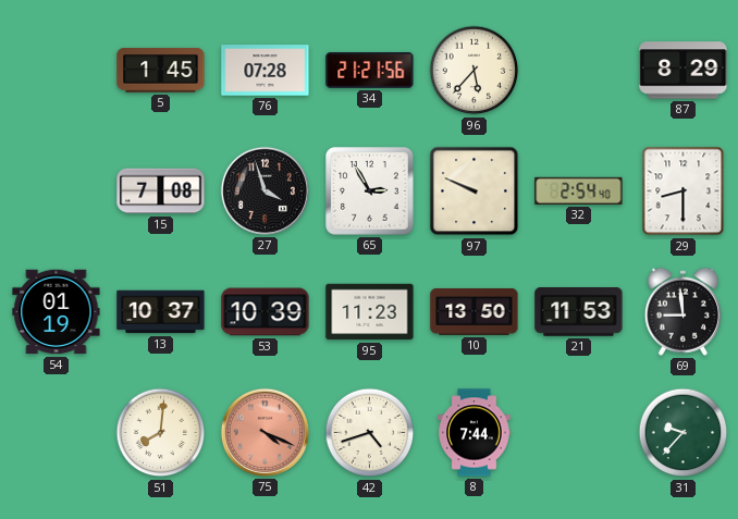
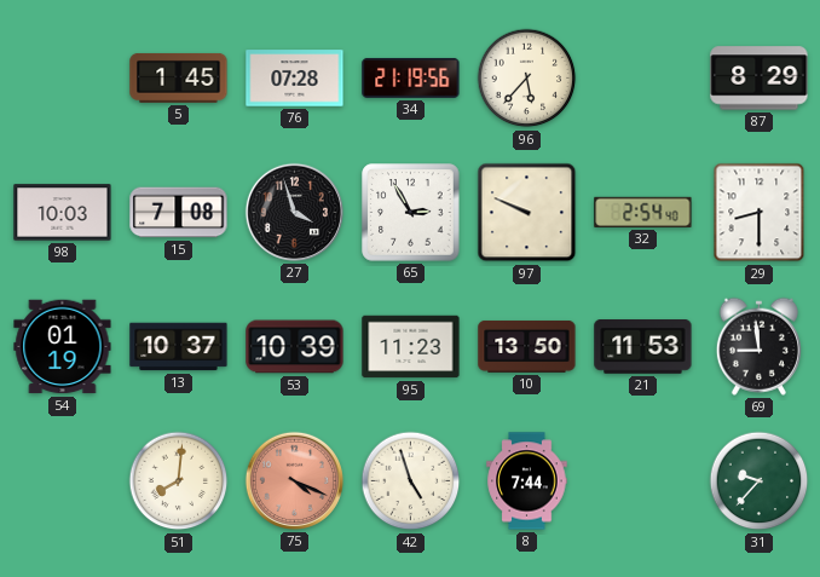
34: 21:21 -> 21:19
98: none -> 10:03
42: 4:42 -> 4:57
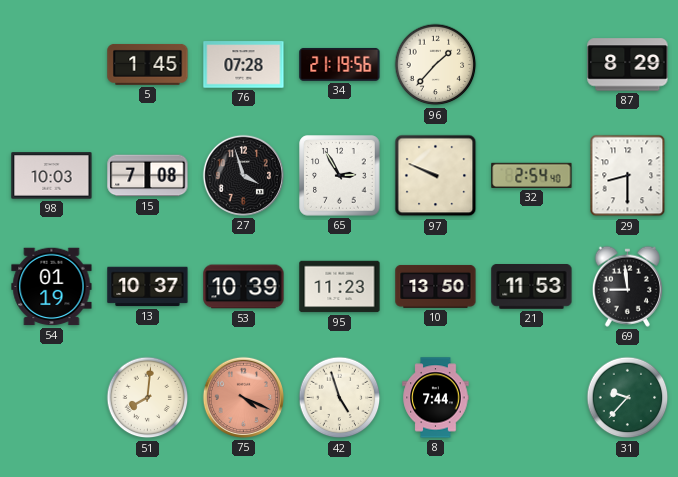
96: 5:37 -> 1:37
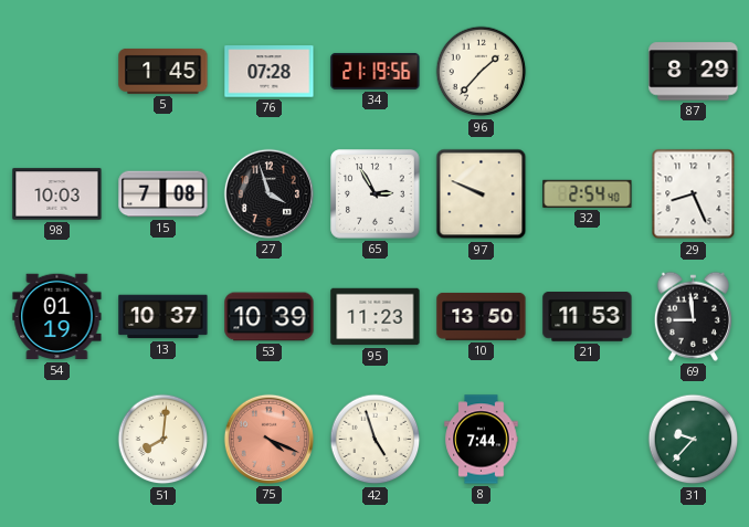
29: 8:30 -> 8:26
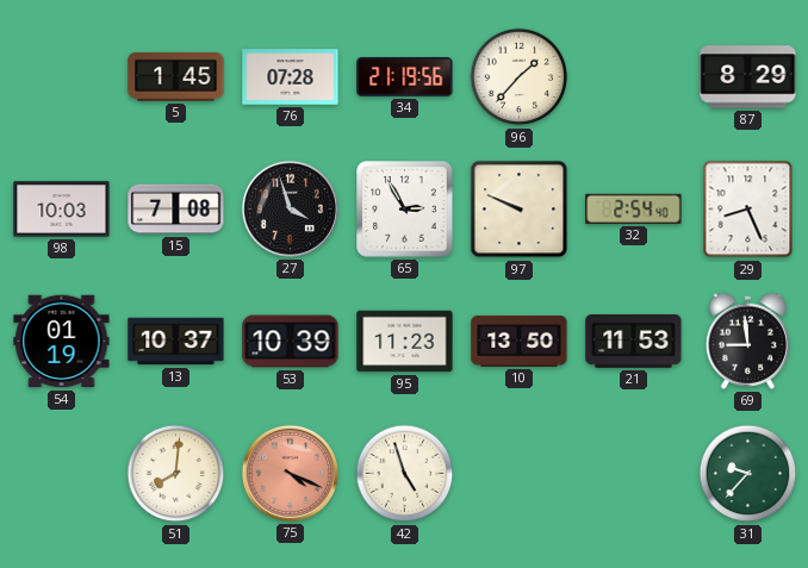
8: 7:44 -> none
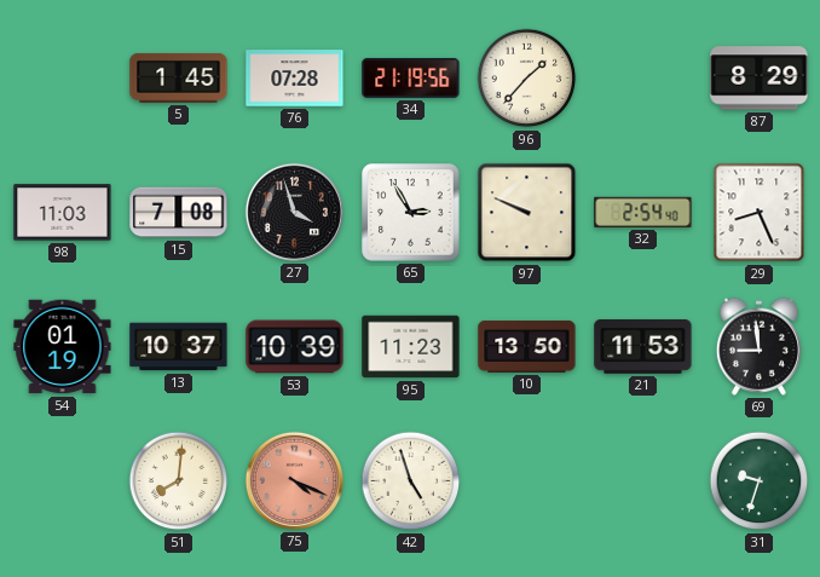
98: 10:03 -> 11:03
31: 9:37 -> 9:33
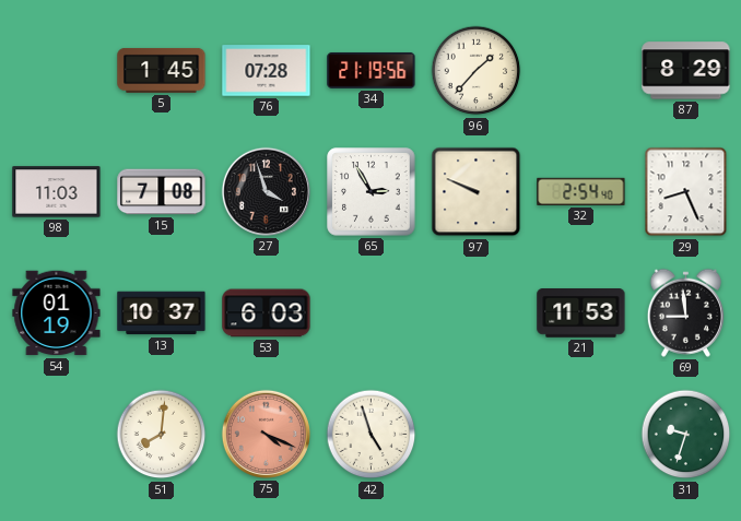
53: 10:39 -> 6:03
95: 11:23 -> none
10: 13:50 -> none
